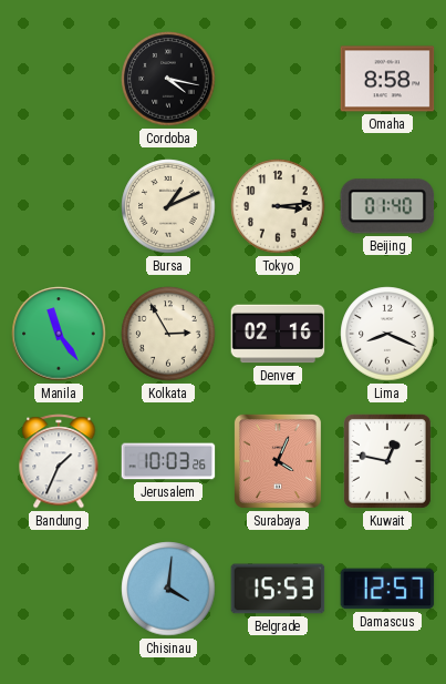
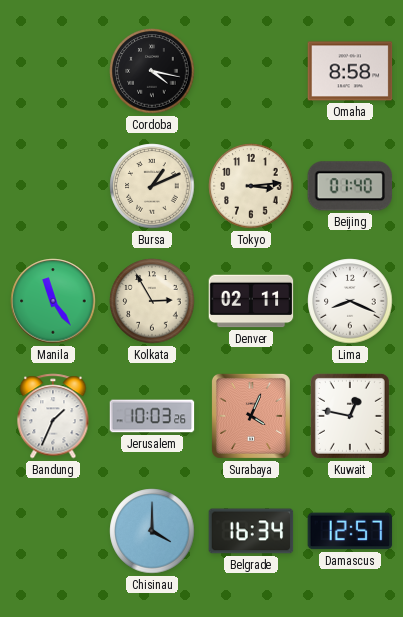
Denver: 02:16 -> 02:11
Chisinau: 4:01 -> 4:00
Belgrade: 15:53 -> 16:34
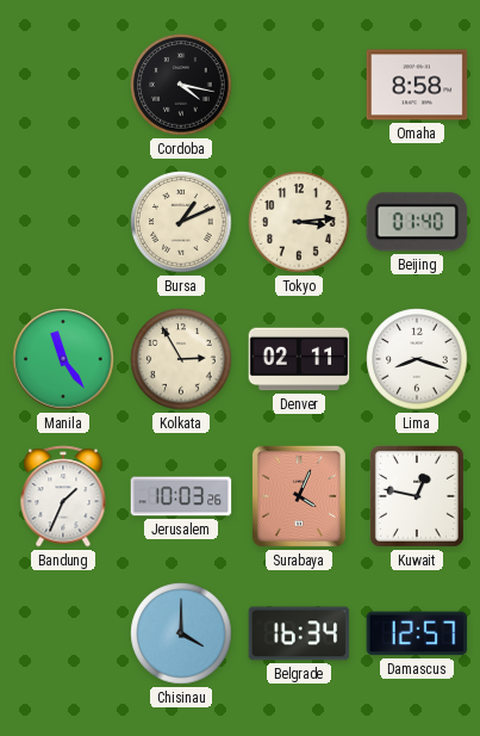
Lima: 8:19 -> 8:18
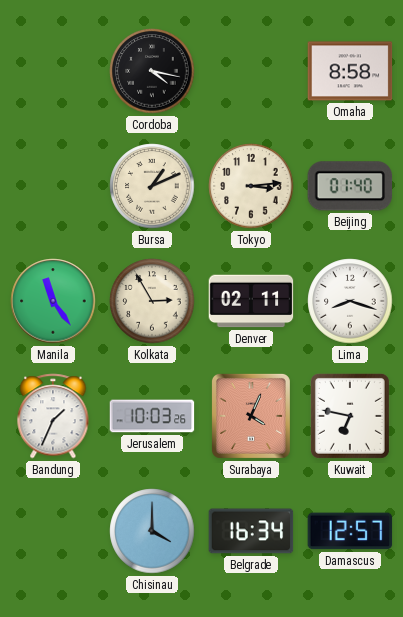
Kuwait: 12:47 -> 6:47
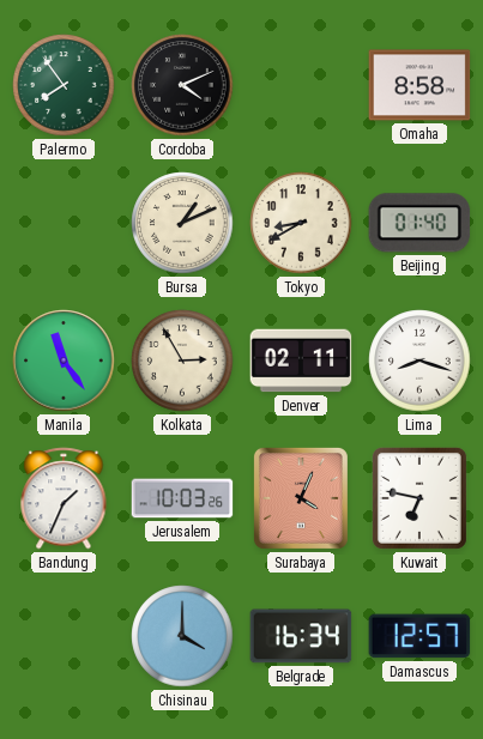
Palermo: none -> 7:54
Cordoba: 4:17 -> 4:11
Tokyo: 3:14 -> 8:40
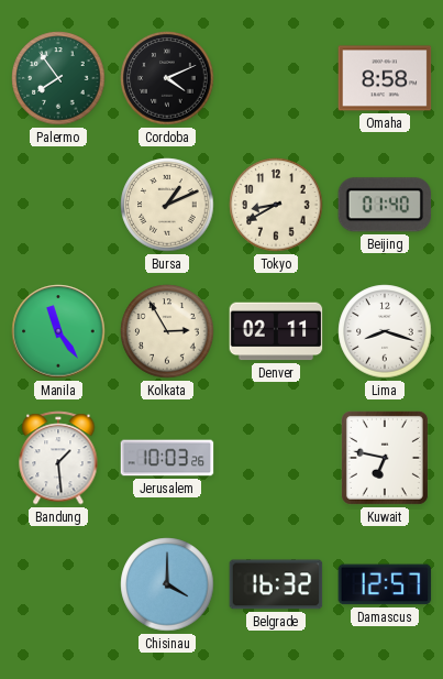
Bandung: 1:34 -> 1:29
Surabaya: 4:04 -> none
Belgrade: 16:34 -> 16:32
